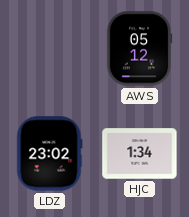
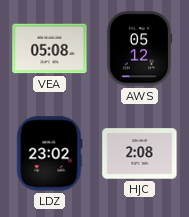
VEA: none -> 05:08
HJC: 1:34 -> 2:08
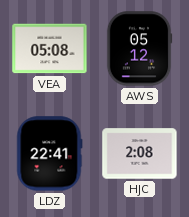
LDZ: 23:02 -> 22:41
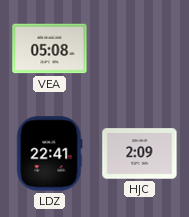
AWS: 05:12 -> none
HJC: 2:08 -> 2:09
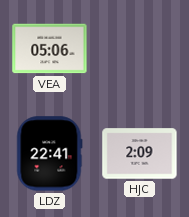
VEA: 05:08 -> 05:06
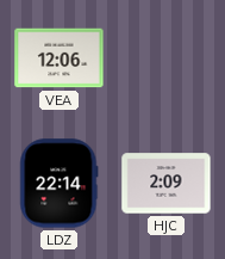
VEA: 05:06 -> 12:06
LDZ: 22:41 -> 22:14
